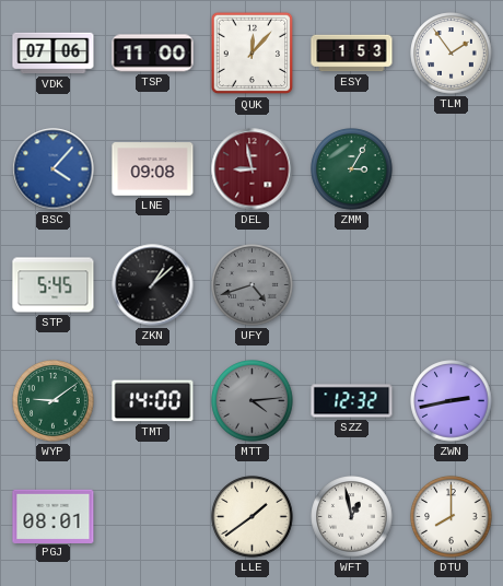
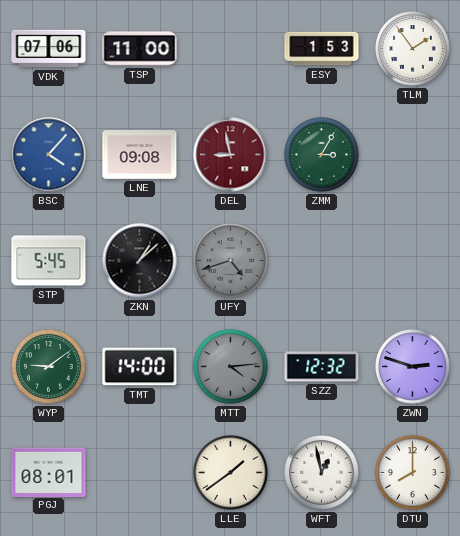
QUK: 12:07 -> none
ZWN: 2:43 -> 2:48
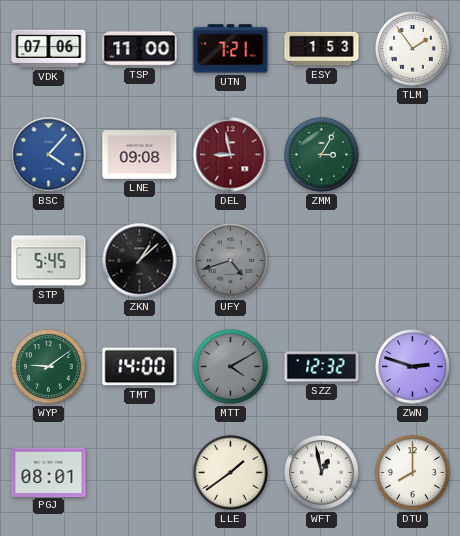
UTN: none -> 7:21
MTT: 4:14 -> 4:10
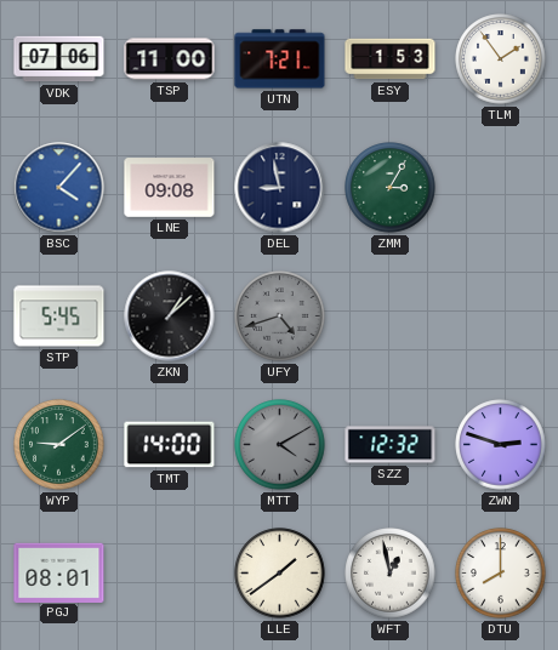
DEL dial: burgundy -> navy
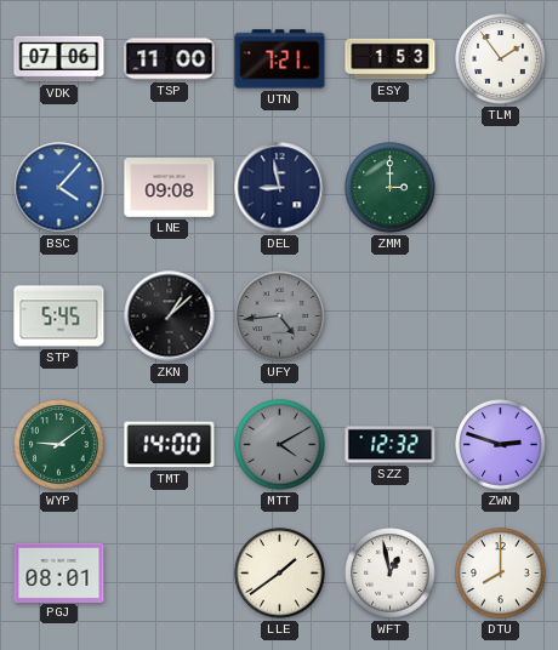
ZMM: 3:05 -> 3:00
UFY: 4:42 -> 4:44
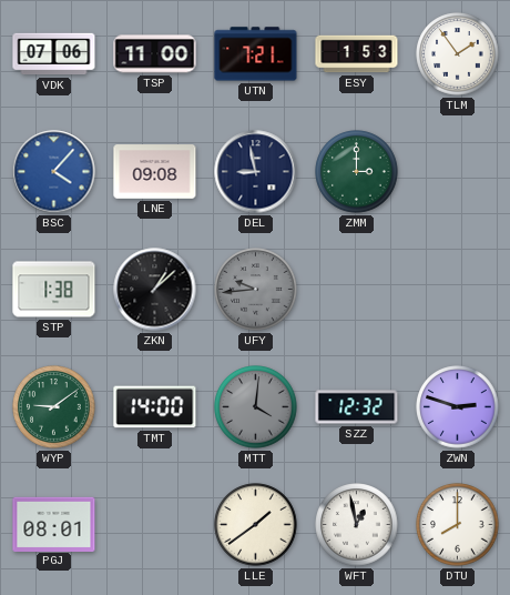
STP: 5:45 -> 1:38
UFY: 4:44 -> 9:44
MTT: 4:10 -> 4:01
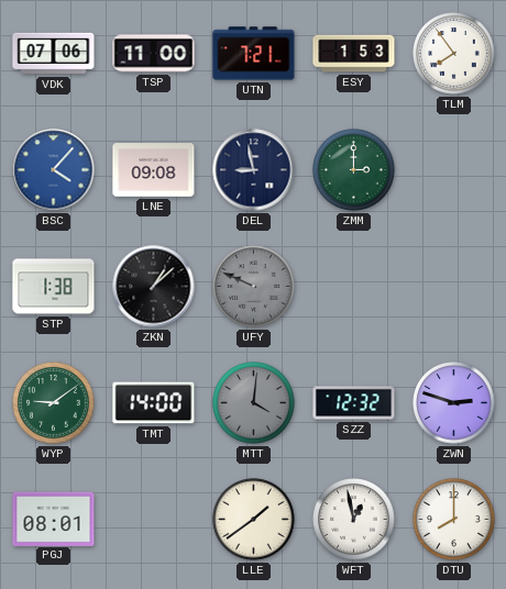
TLM: 1:54 -> 7:54
UFY: 9:44 -> 9:49
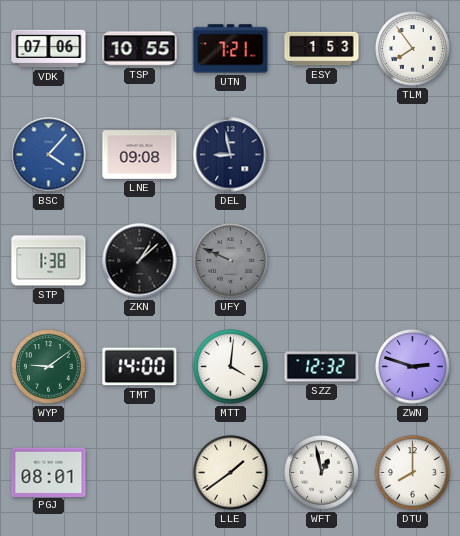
TSP: 11:00 -> 10:55
ZMM: 3:00 -> none
MTT dial: grey -> white
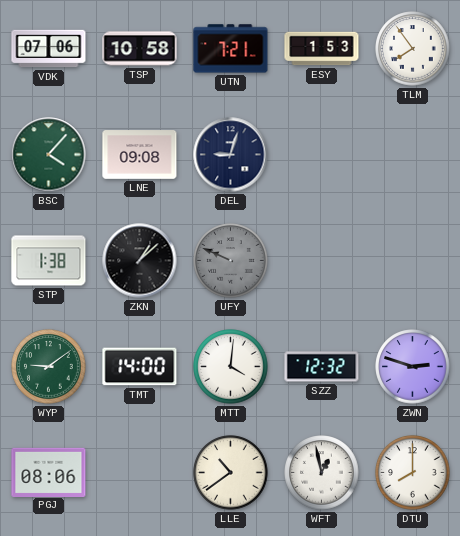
TSP: 10:55 -> 10:58
BSC dial: blue -> green
DEL: 8:58 -> 9:03
PGJ: 08:01 -> 08:06
LLE: 1:39 -> 10:39
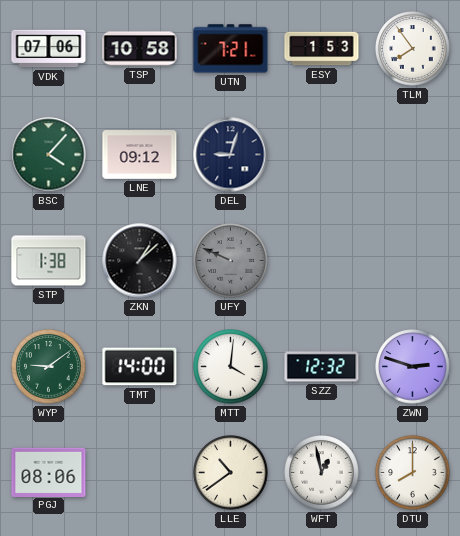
LNE: 09:08 -> 09:12
